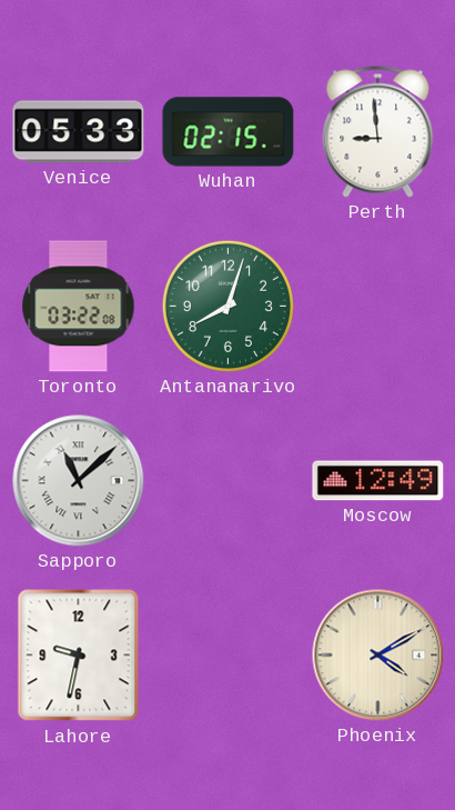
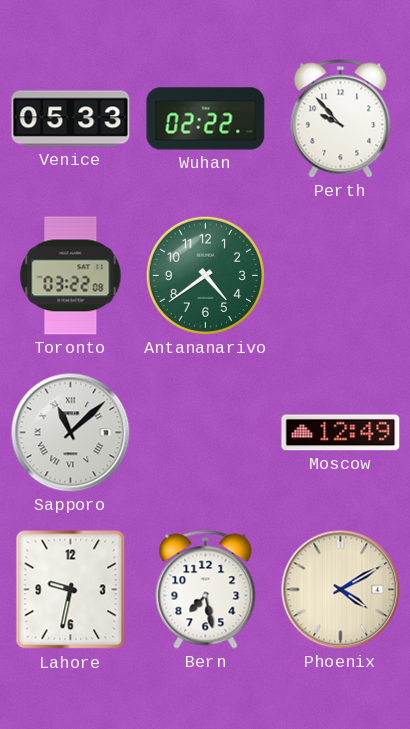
Wuhan: 02:15 -> 02:22
Perth: 8:59 -> 9:53
Antananarivo: 8:03 -> 4:39
Bern: none -> 7:28
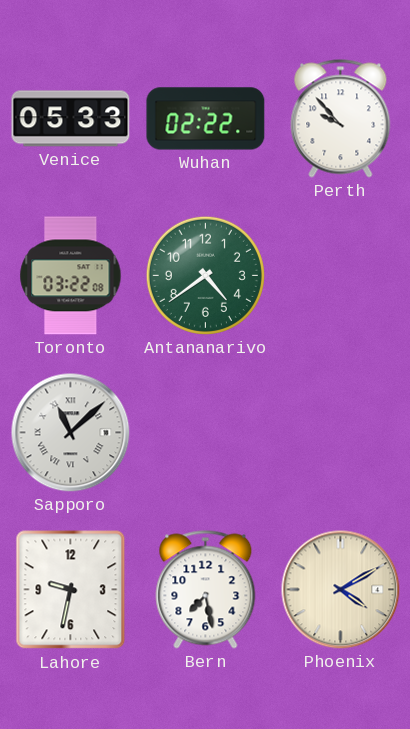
Moscow: 12:49 -> none
